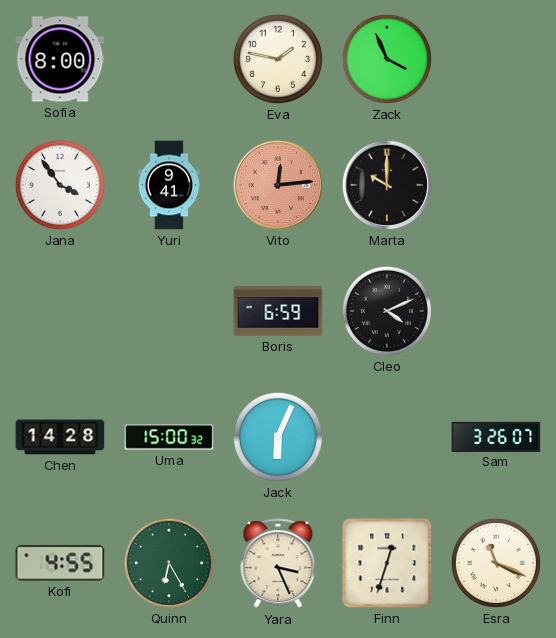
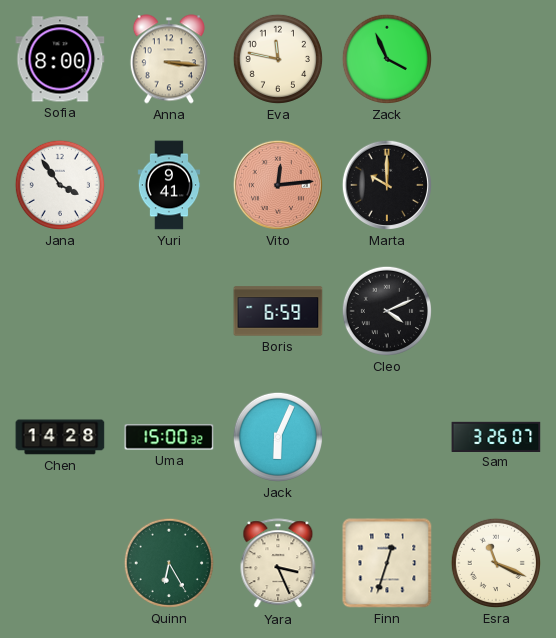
Anna: none -> 3:16
Eva: 1:47 -> 11:47
Kofi: 4:55 -> none
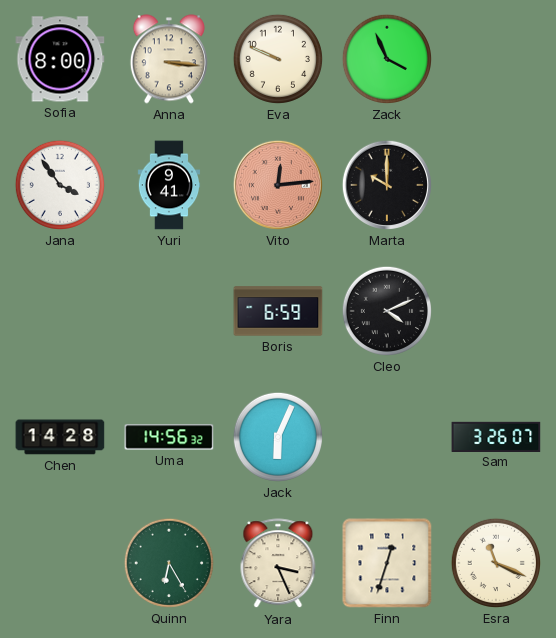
Eva: 11:47 -> 9:49
Uma: 15:00 -> 14:56
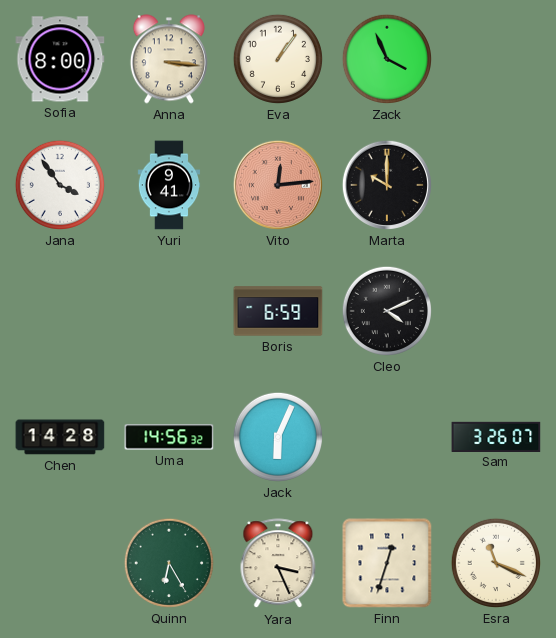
Eva: 9:49 -> 1:06
